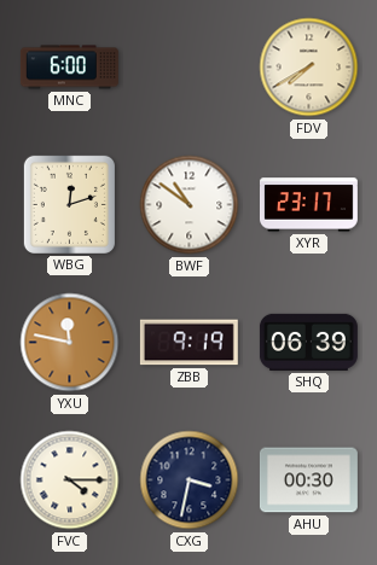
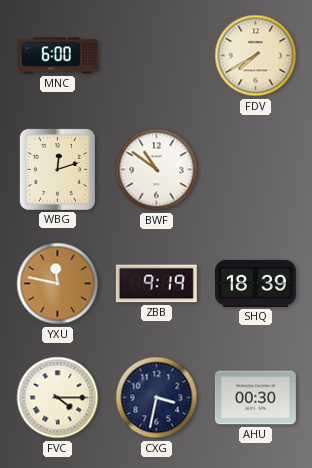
XYR: 23:17 -> none
SHQ: 06:39 -> 18:39
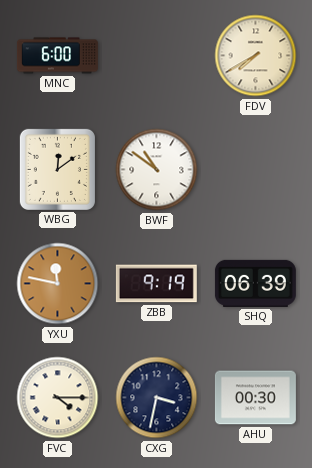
WBG: 12:12 -> 12:09
SHQ: 18:39 -> 06:39
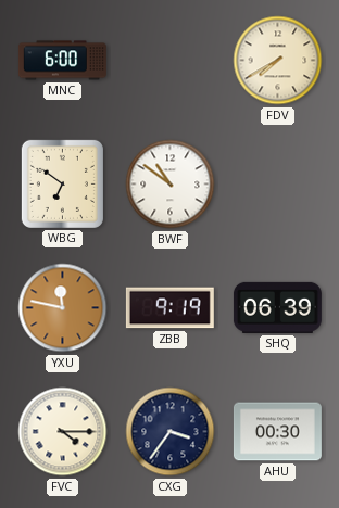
WBG: 12:09 -> 6:51
CXG: 3:32 -> 3:36
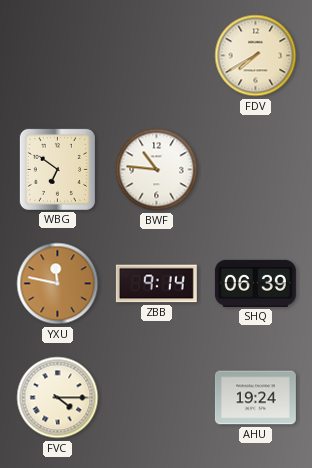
MNC: 6:00 -> none
BWF: 10:51 -> 10:46
ZBB: 9:19 -> 9:14
CXG: 3:36 -> none
AHU: 00:30 -> 19:24
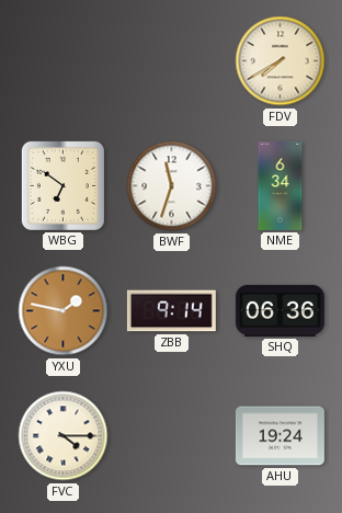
BWF: 10:46 -> 11:33
NME: none -> 6:34
YXU: 11:47 -> 1:47
SHQ: 06:39 -> 06:36
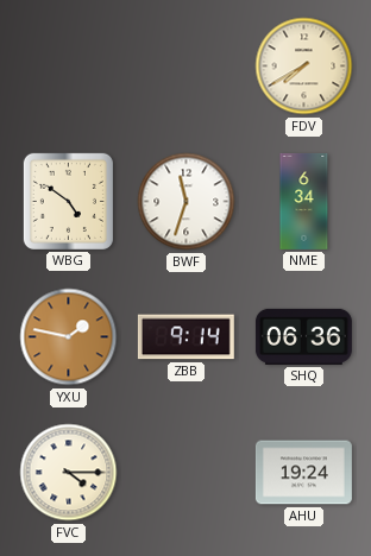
WBG: 6:51 -> 4:51
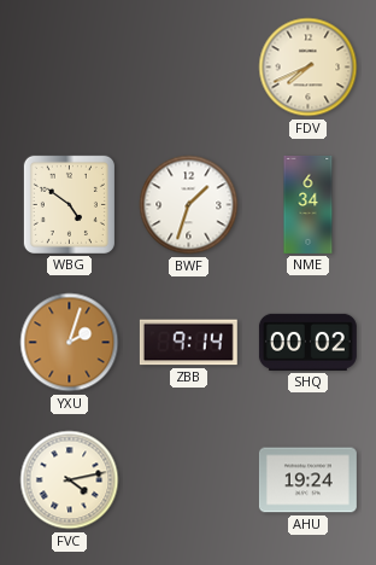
FDV: 7:40 -> 7:41
BWF: 11:33 -> 1:33
YXU: 1:47 -> 2:03
SHQ: 06:36 -> 00:02
FVC: 4:15 -> 4:13
